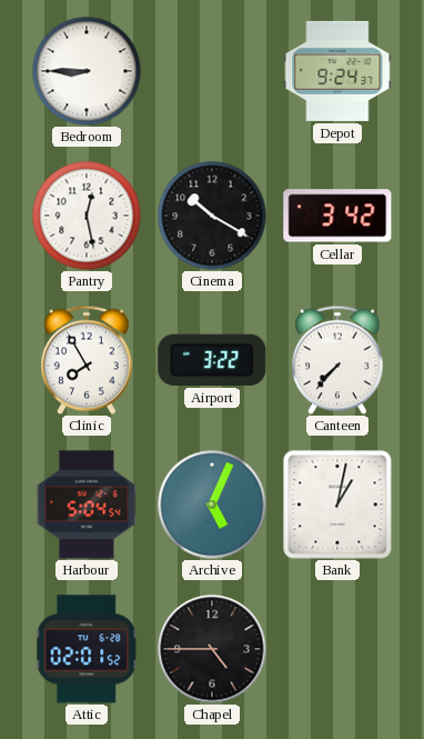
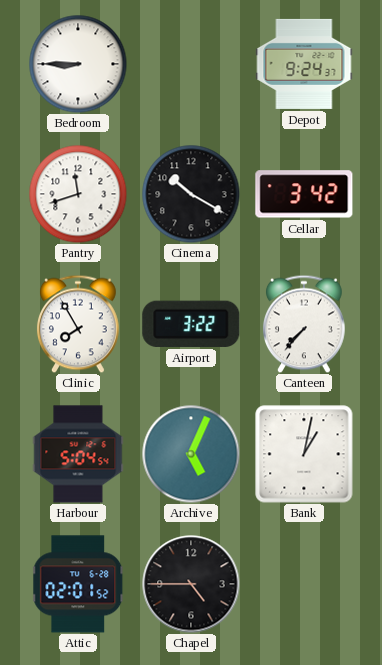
Pantry: 12:28 -> 11:42
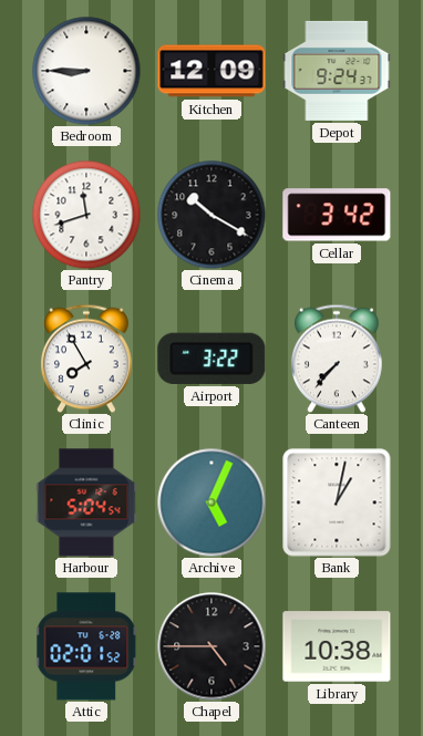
Kitchen: none -> 12:09
Library: none -> 10:38
